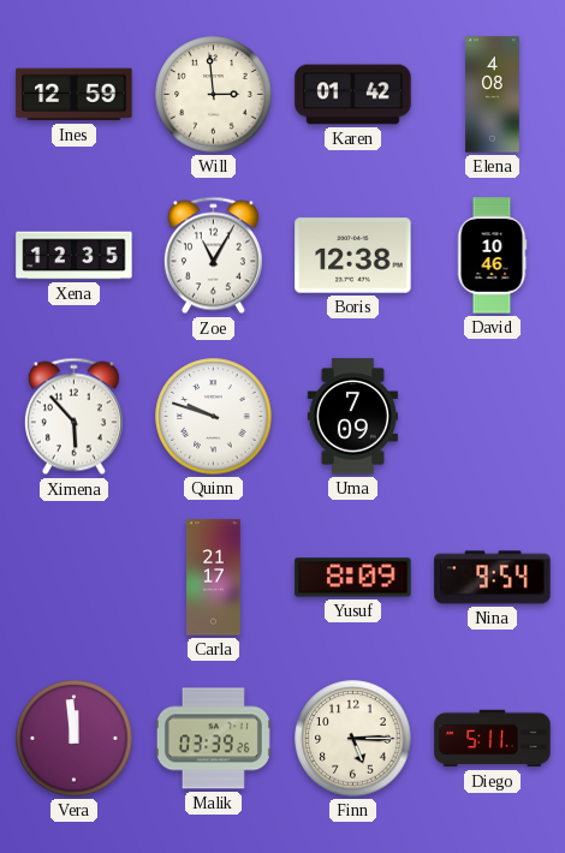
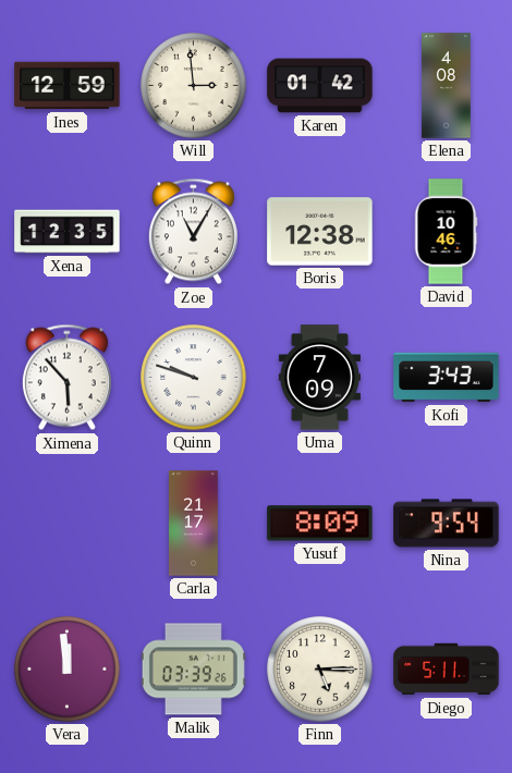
Kofi: none -> 3:43
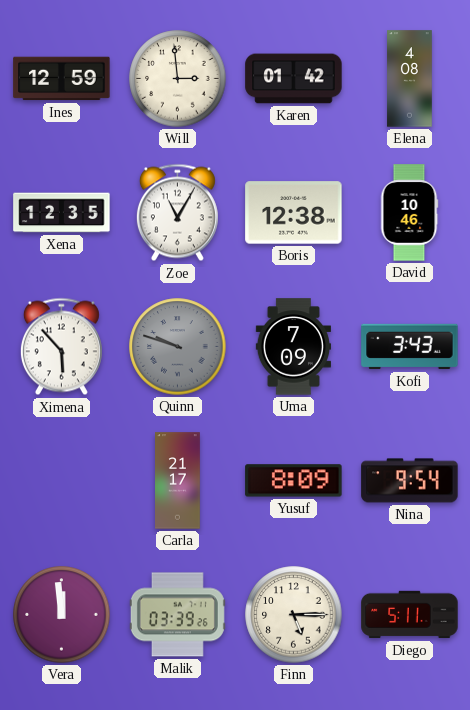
Quinn dial: white -> grey
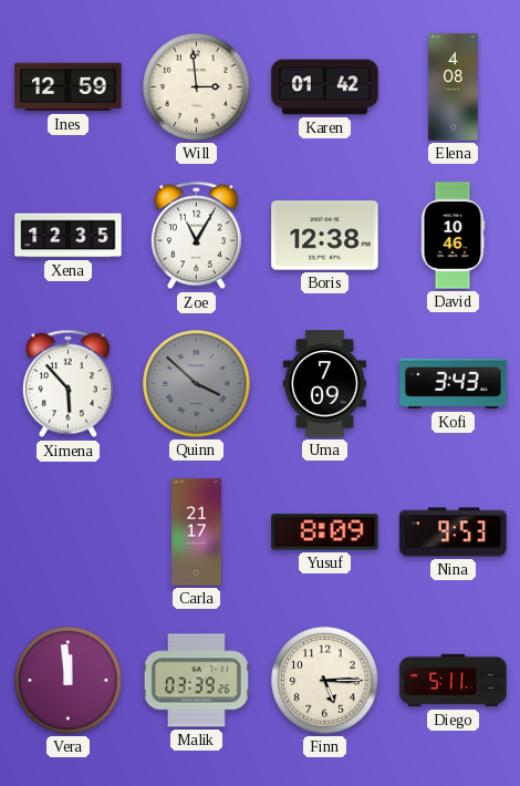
Quinn: 9:48 -> 3:52
Nina: 9:54 -> 9:53
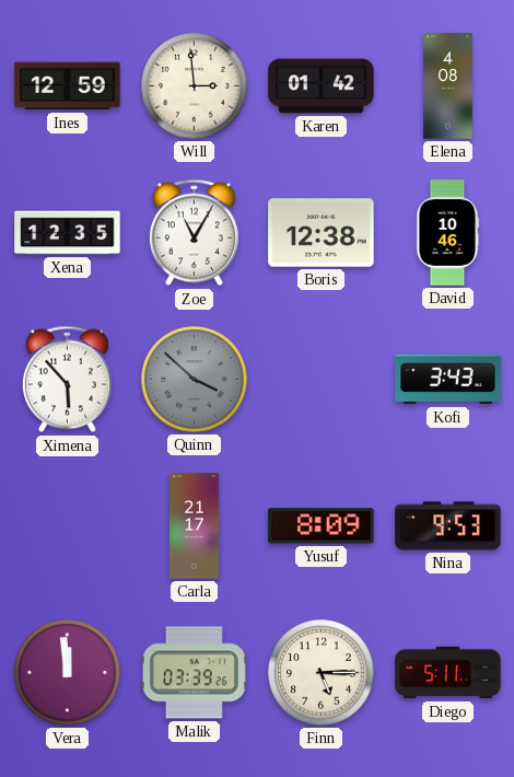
Uma: 7:09 -> none
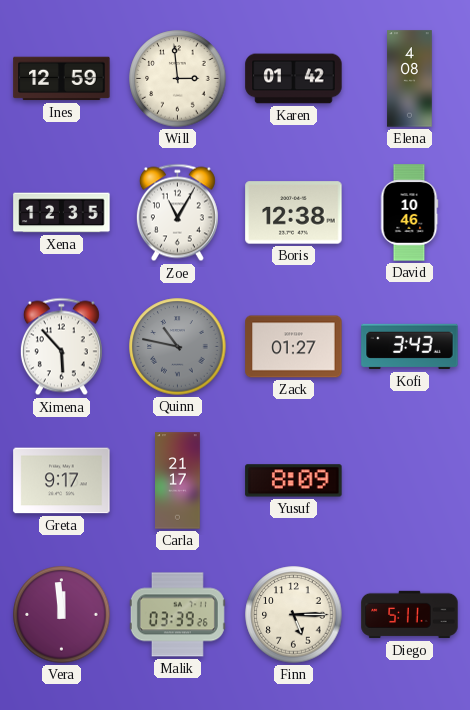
Quinn: 3:52 -> 10:47
Zack: none -> 01:27
Greta: none -> 9:17
Nina: 9:53 -> none
